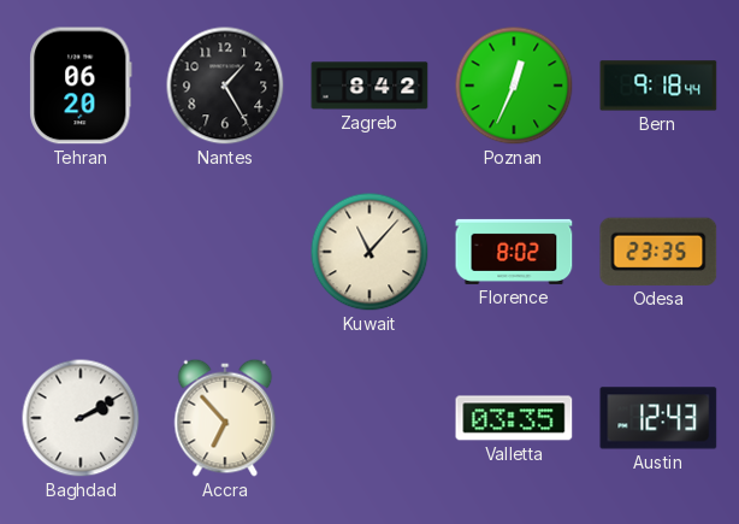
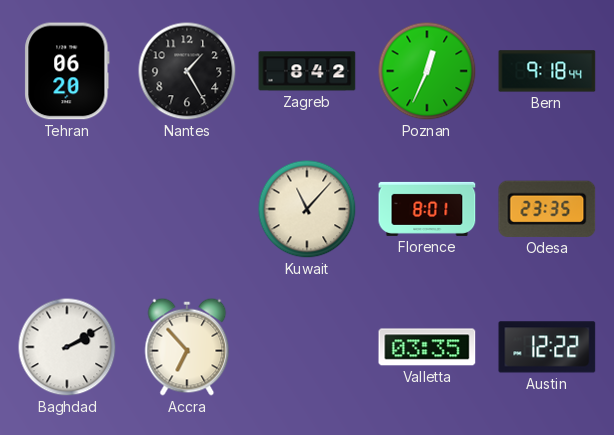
Florence: 8:02 -> 8:01
Austin: 12:43 -> 12:22
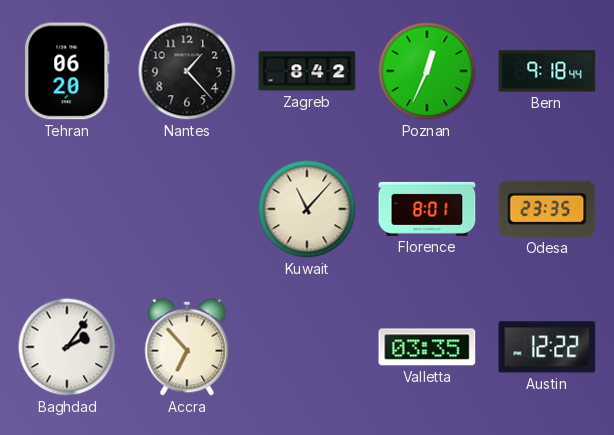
Nantes: 1:25 -> 1:23
Baghdad: 2:10 -> 2:06
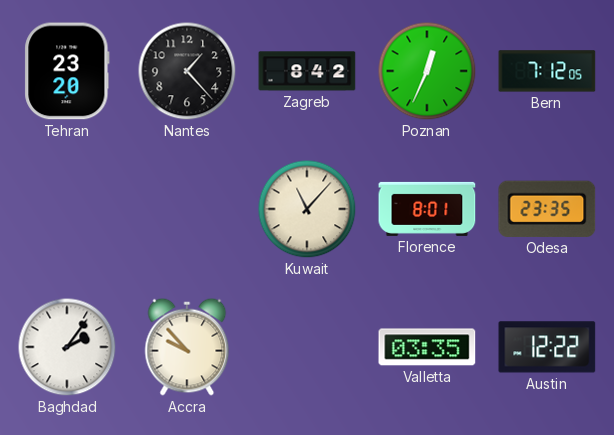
Tehran: 06:20 -> 23:20
Bern: 9:18 -> 7:12
Accra: 6:53 -> 9:53
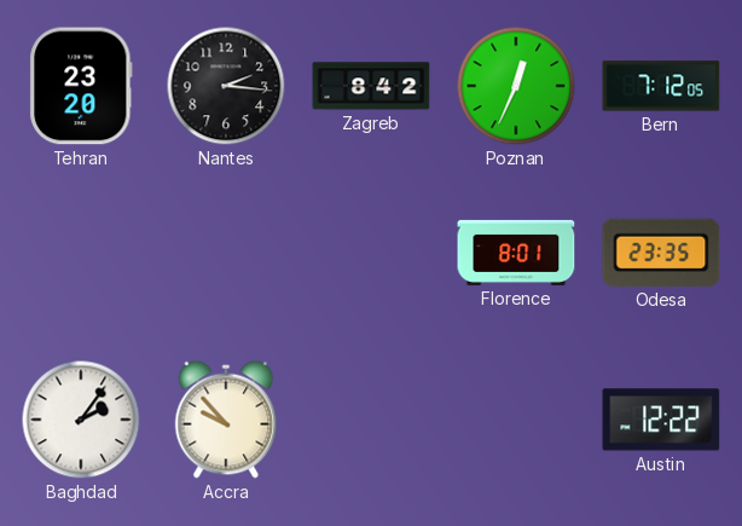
Nantes: 1:23 -> 2:16
Kuwait: 11:07 -> none
Valletta: 03:35 -> none
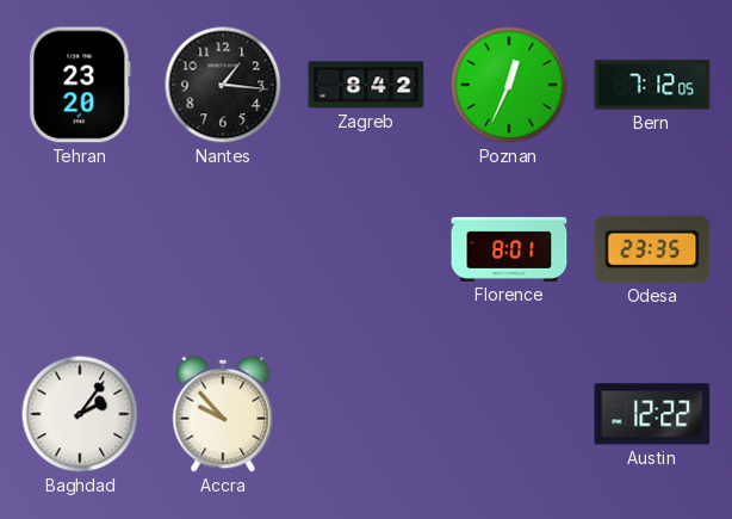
Nantes: 2:16 -> 1:16
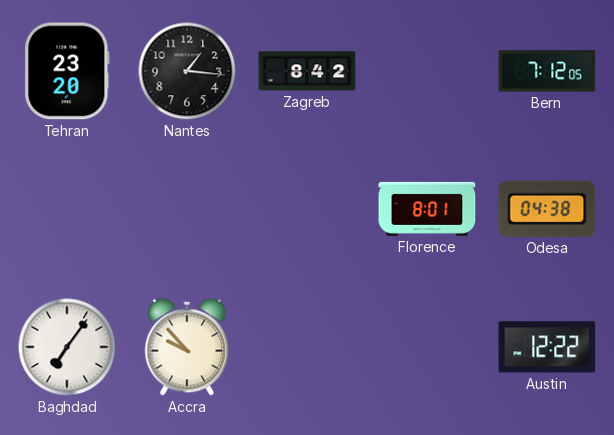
Poznan: 12:34 -> none
Odesa: 23:35 -> 04:38
Baghdad: 2:06 -> 7:06
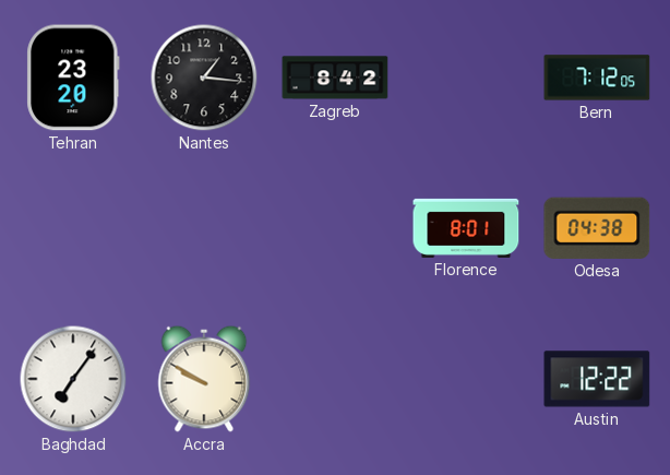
Accra: 9:53 -> 9:50
